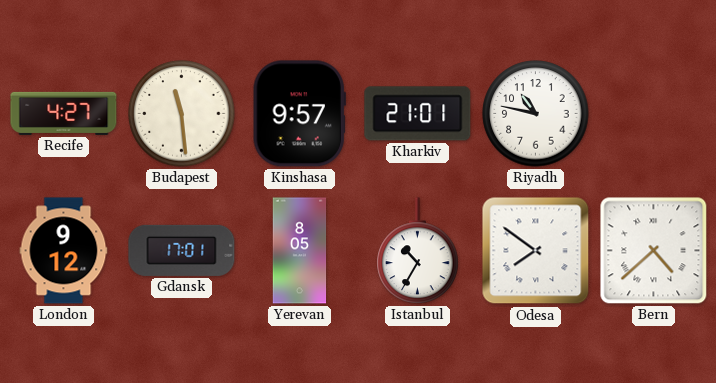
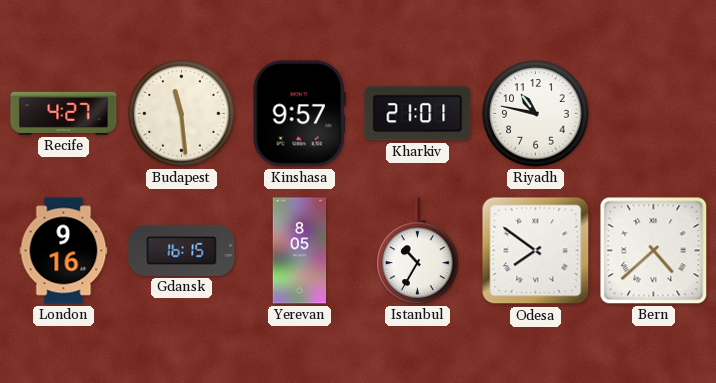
London: 9:12 -> 9:16
Gdansk: 17:01 -> 16:15
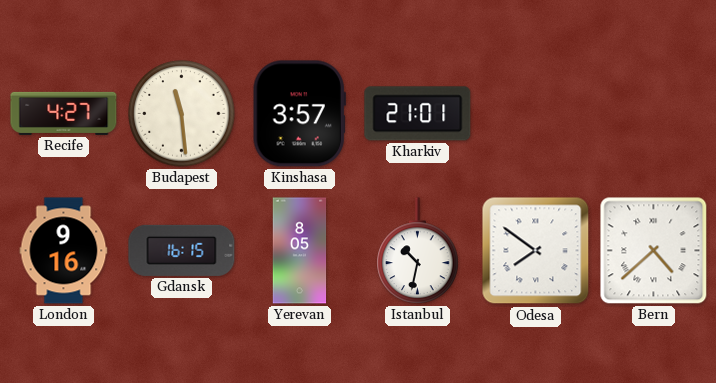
Kinshasa: 9:57 -> 3:57
Riyadh: 10:47 -> none
Istanbul: 10:35 -> 10:32
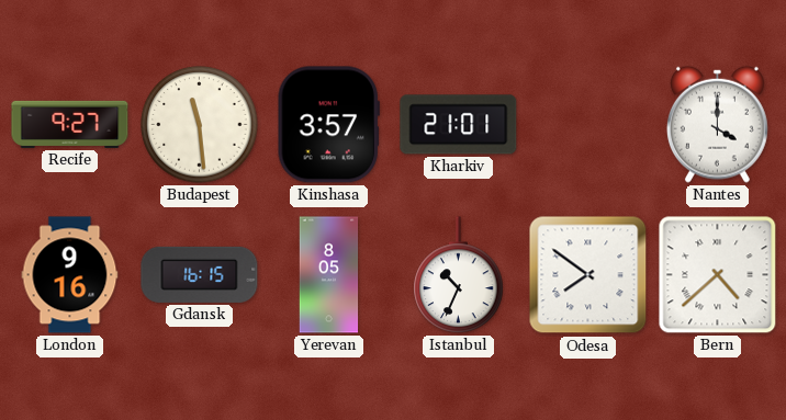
Recife: 4:27 -> 9:27
Nantes: none -> 4:00
Istanbul: 10:32 -> 10:34
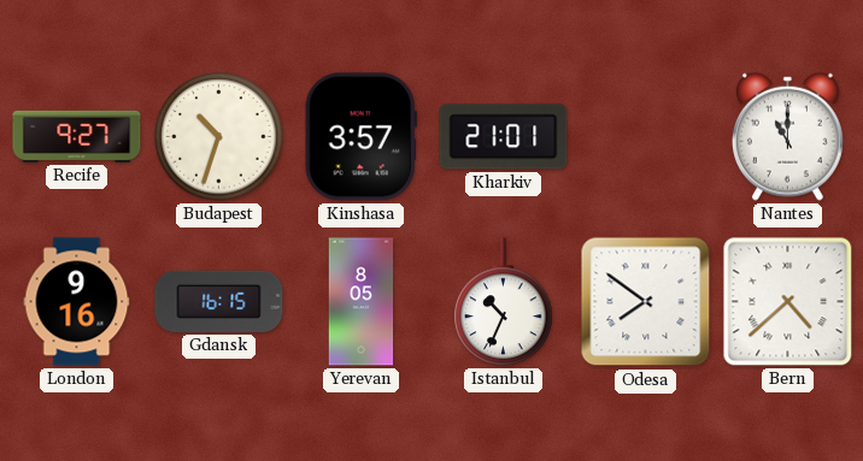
Budapest: 11:29 -> 10:33
Nantes: 4:00 -> 11:00
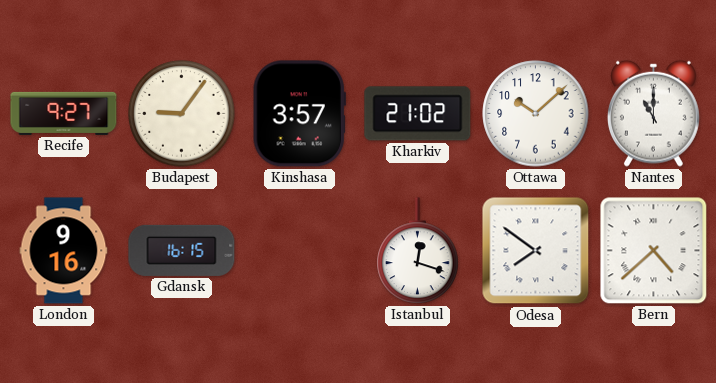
Budapest: 10:33 -> 9:06
Kharkiv: 21:01 -> 21:02
Ottawa: none -> 10:08
Yerevan: 8:05 -> none
Istanbul: 10:34 -> 12:18
